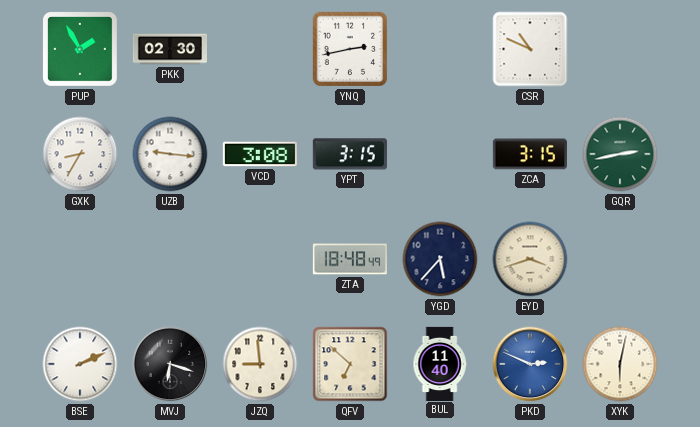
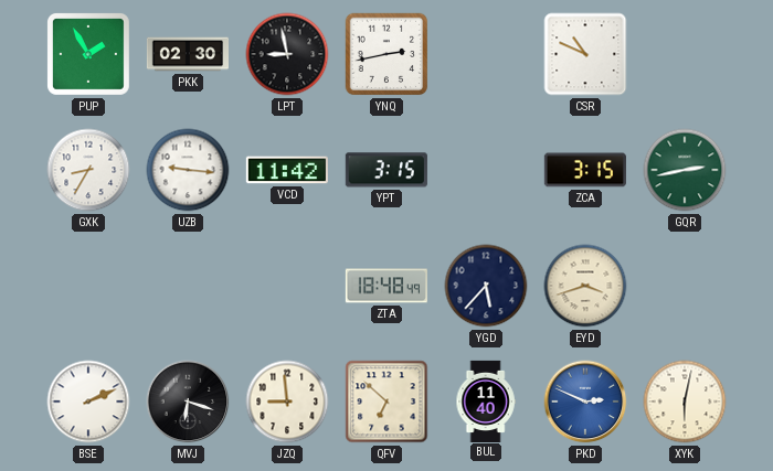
LPT: none -> 8:58
VCD: 3:08 -> 11:42
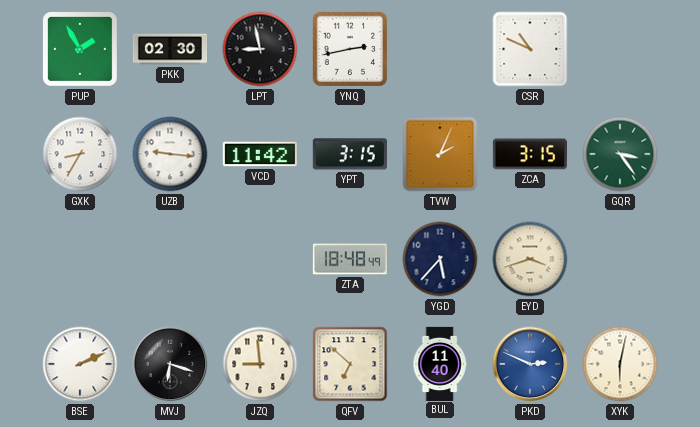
TVW: none -> 2:04
GQR: 2:43 -> 3:24
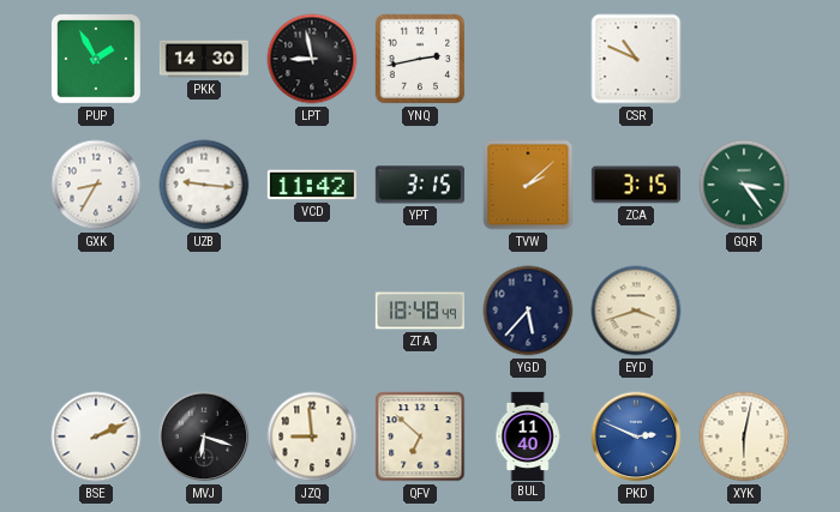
PKK: 02:30 -> 14:30
TVW: 2:04 -> 2:08
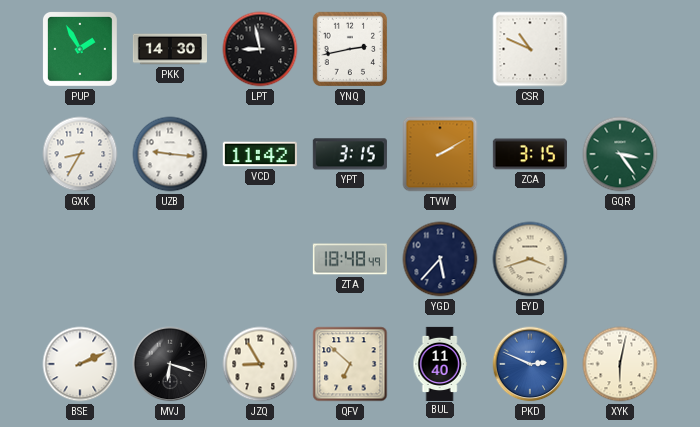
TVW: 2:08 -> 2:10
JZQ: 8:59 -> 8:55
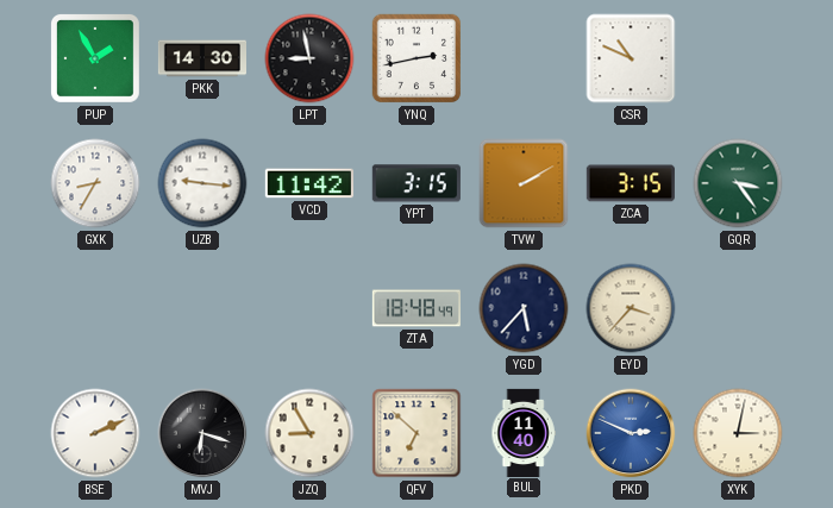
EYD: 3:42 -> 3:37
XYK: 6:02 -> 3:02
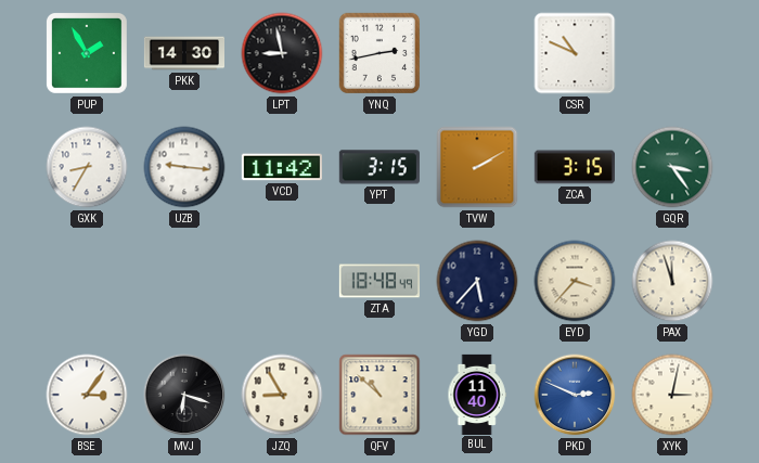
PAX: none -> 11:57
BSE: 2:11 -> 3:06
QFV: 6:52 -> 10:52
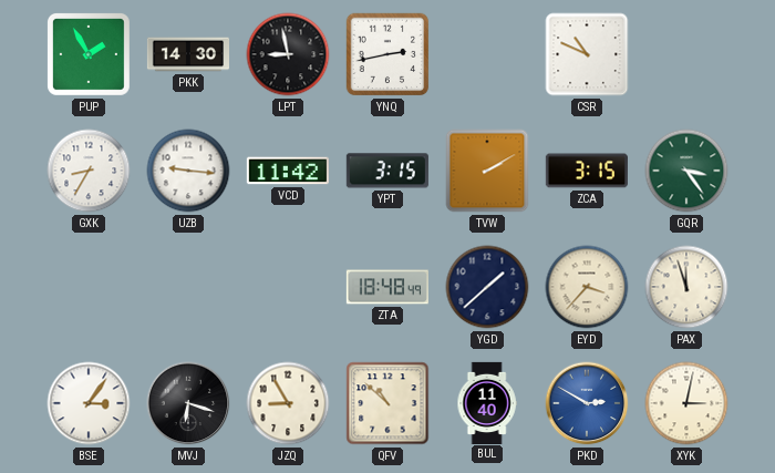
YGD: 5:37 -> 1:38
PKD: 2:49 -> 2:50
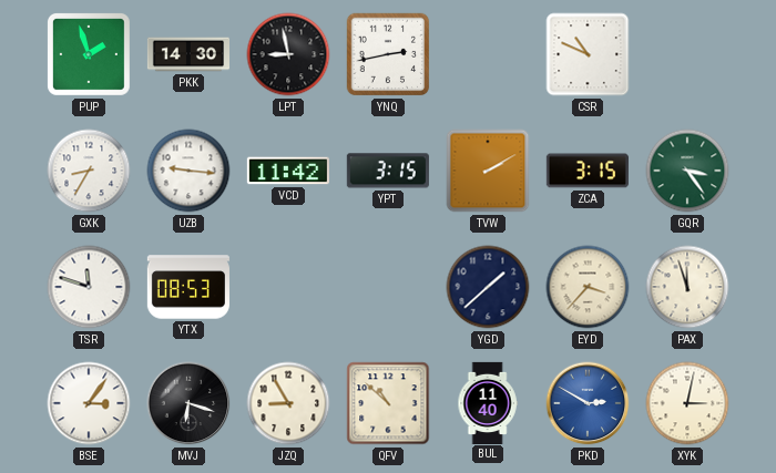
PUP: 1:55 -> 1:57
TSR: none -> 11:48
YTX: none -> 08:53
ZTA: 18:48 -> none
